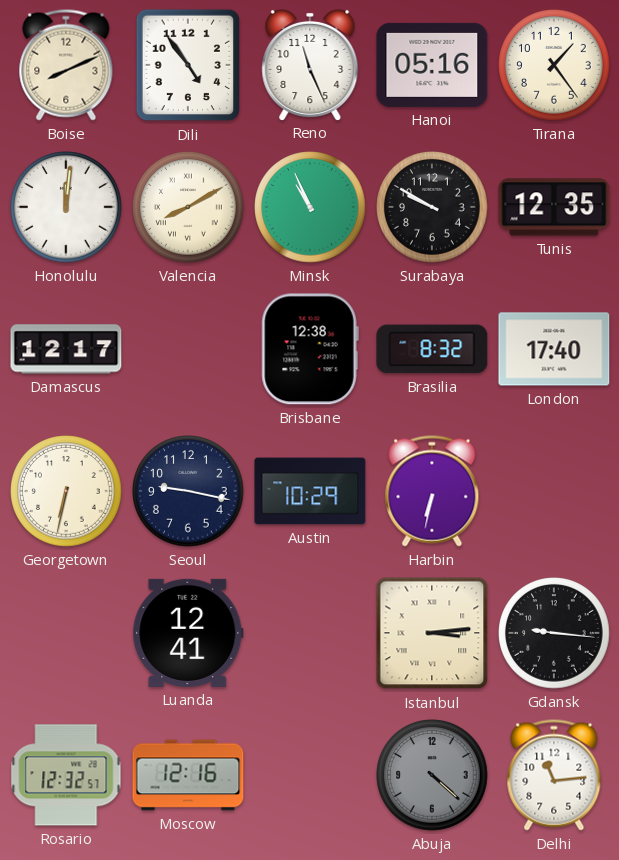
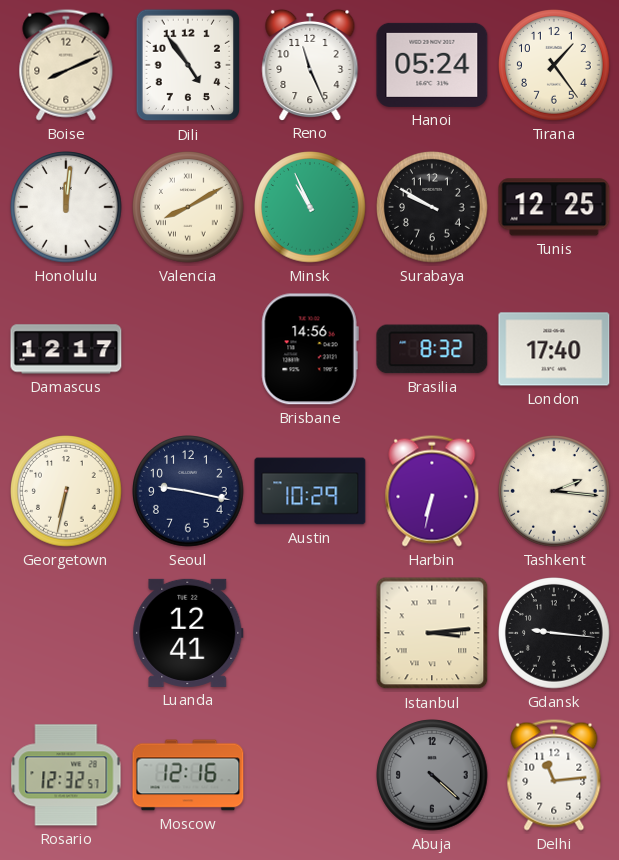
Hanoi: 05:16 -> 05:24
Tunis: 12:35 -> 12:25
Brisbane: 12:38 -> 14:56
Tashkent: none -> 2:16
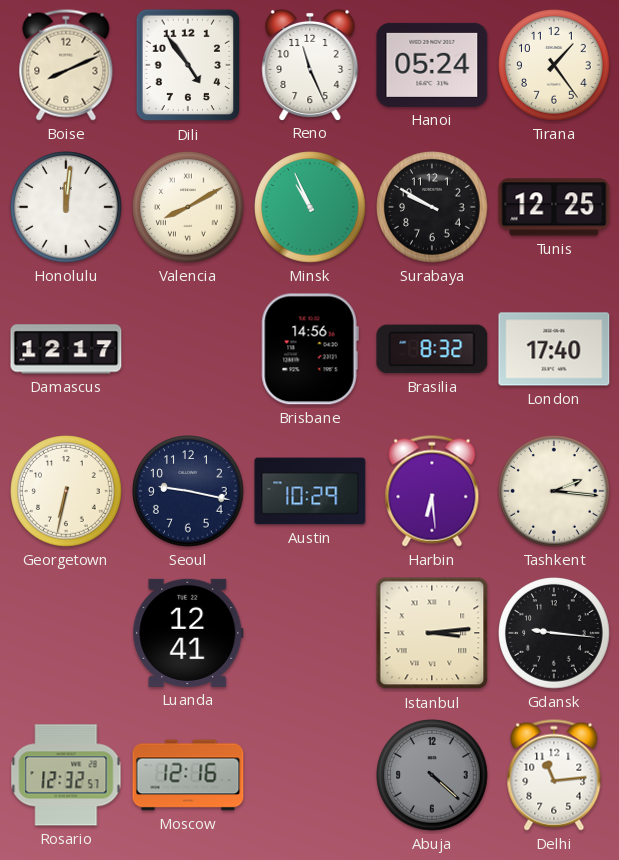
Harbin: 6:32 -> 6:29
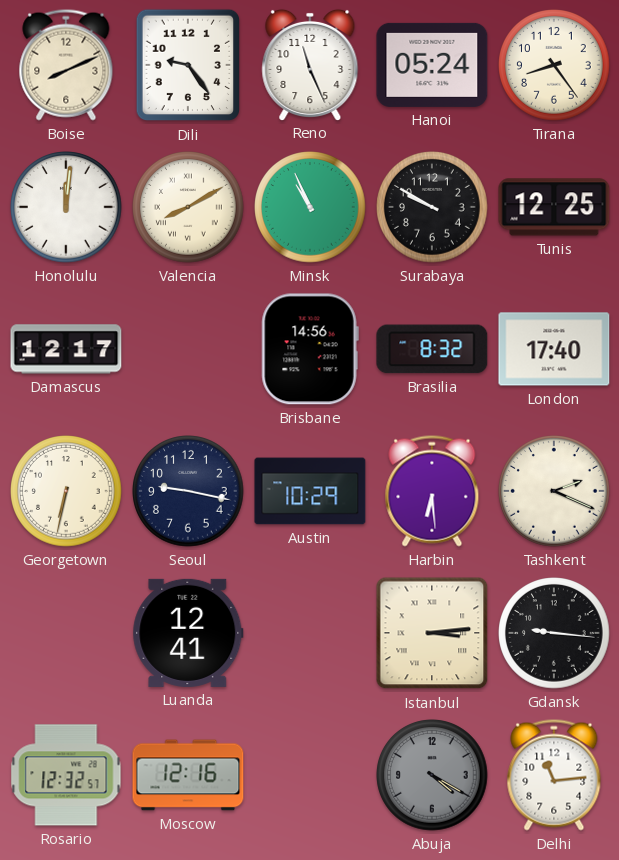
Dili: 4:54 -> 9:24
Tirana: 1:24 -> 8:24
Tashkent: 2:16 -> 2:19
Abuja: 4:22 -> 4:20
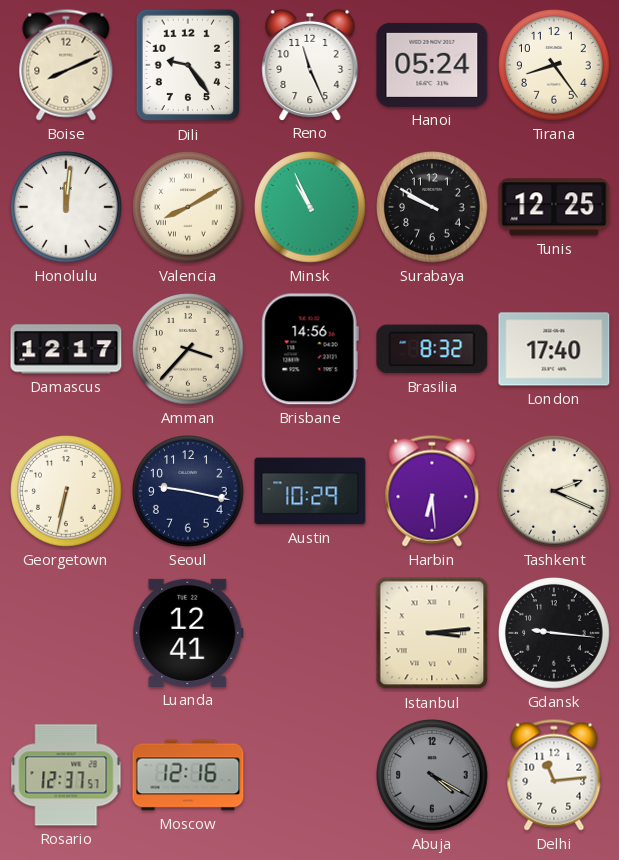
Amman: none -> 3:37
Rosario: 12:32 -> 12:37
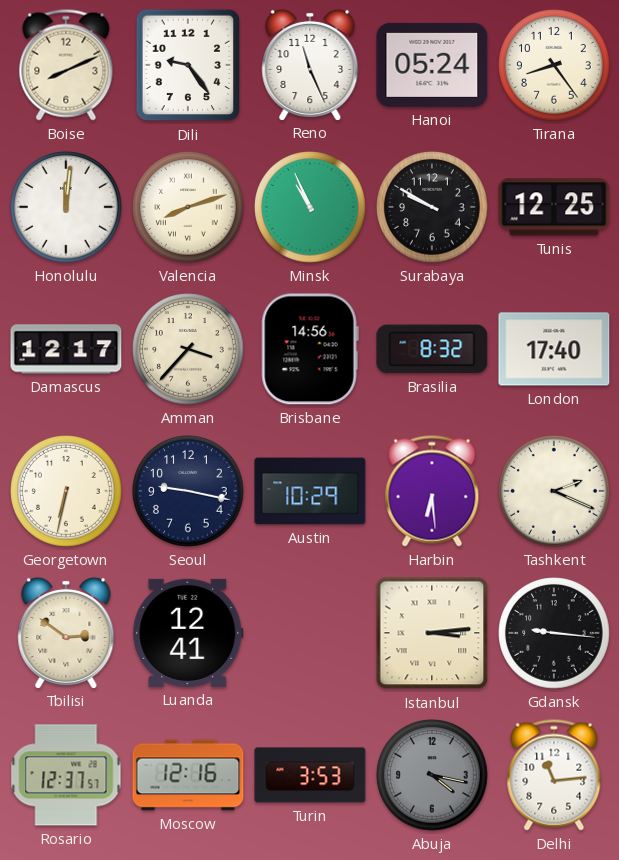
Valencia: 8:10 -> 8:12
Tbilisi: none -> 2:51
Turin: none -> 3:53
Abuja: 4:20 -> 4:17
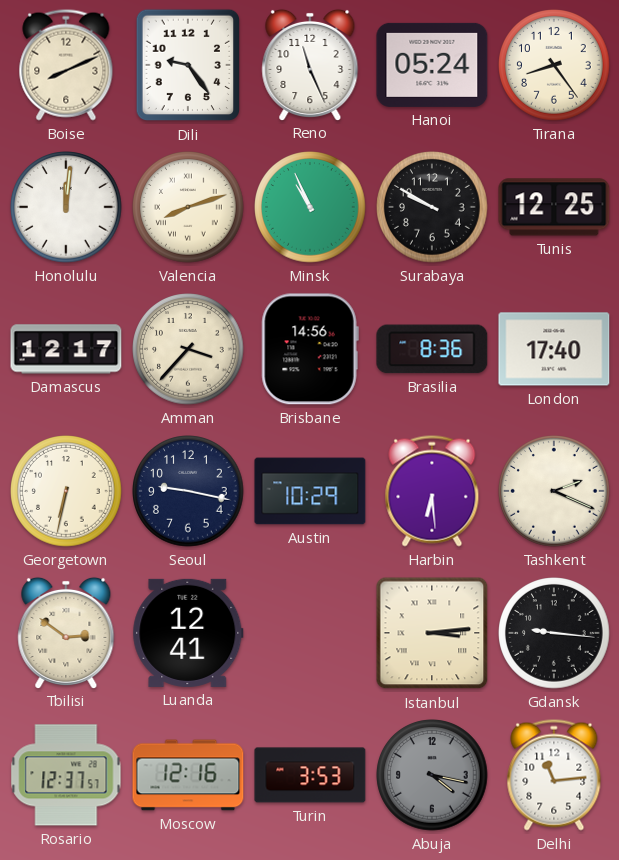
Brasilia: 8:32 -> 8:36
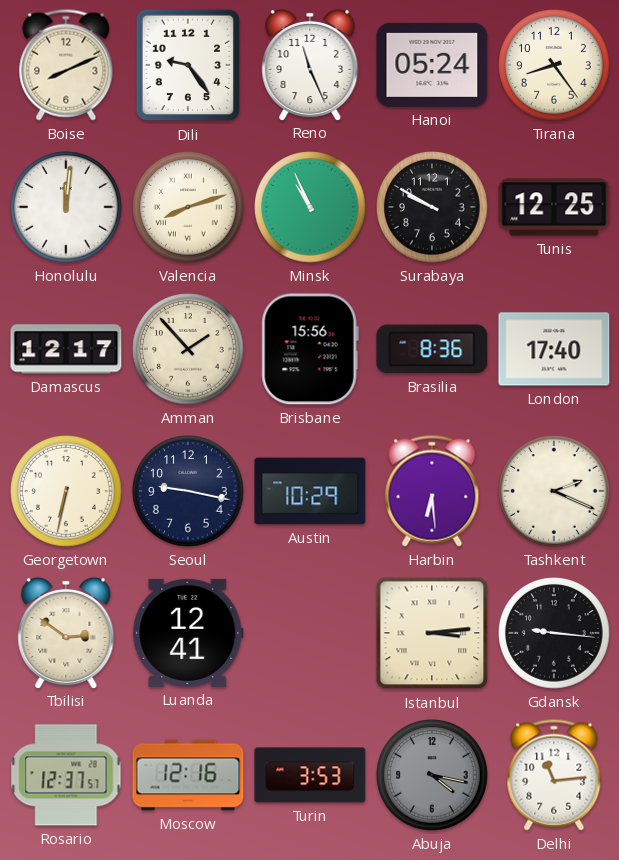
Amman: 3:37 -> 1:53
Brisbane: 14:56 -> 15:56
